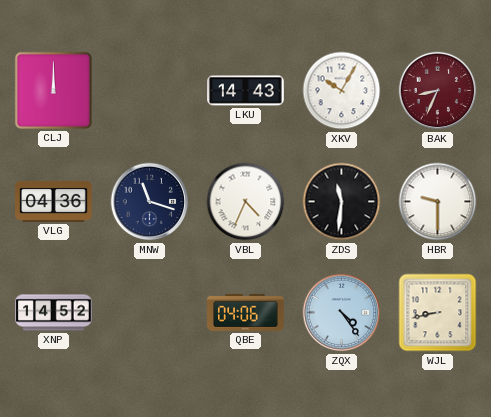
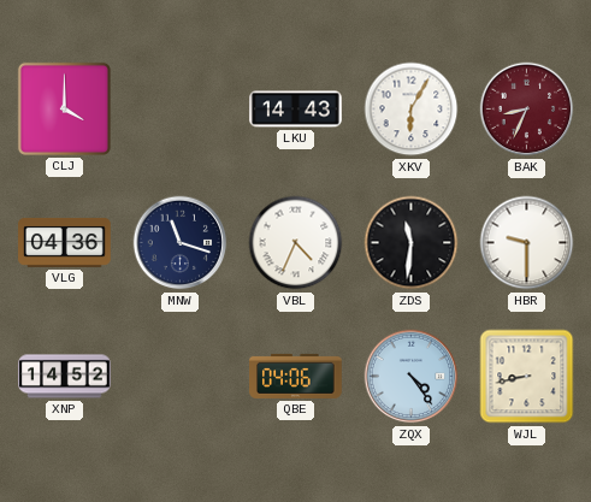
CLJ: 12:00 -> 4:00
XKV: 10:05 -> 6:05
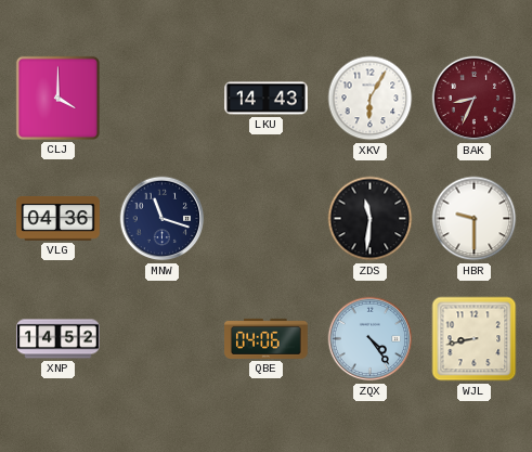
VBL: 4:34 -> none
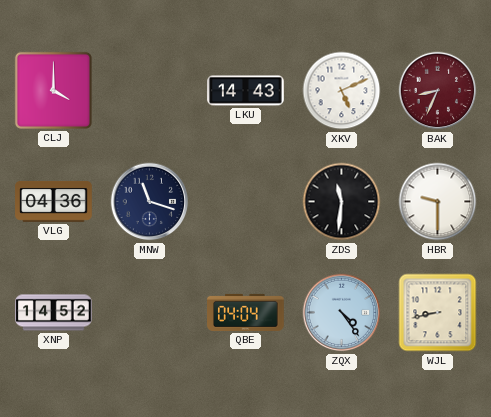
XKV: 6:05 -> 5:11
QBE: 04:06 -> 04:04
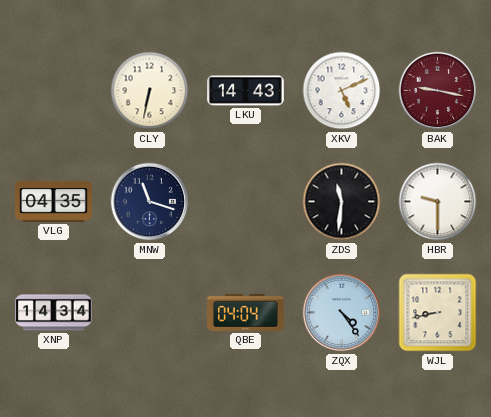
CLJ: 4:00 -> none
CLY: none -> 6:32
BAK: 8:34 -> 9:17
VLG: 04:36 -> 04:35
XNP: 14:52 -> 14:34
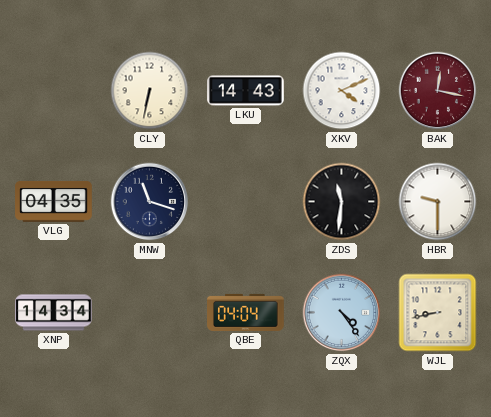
XKV: 5:11 -> 4:11
BAK: 9:17 -> 12:17
